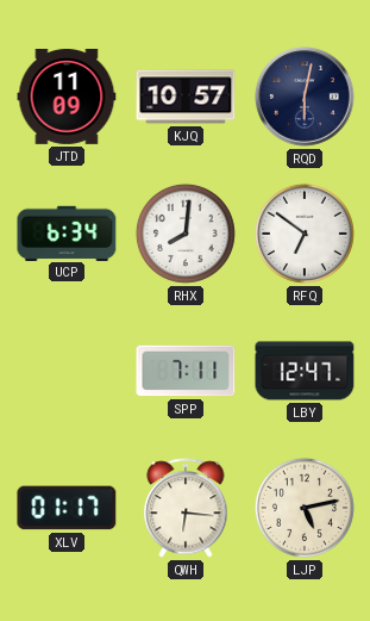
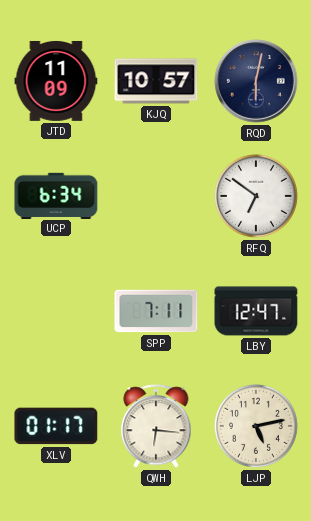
RHX: 8:01 -> none
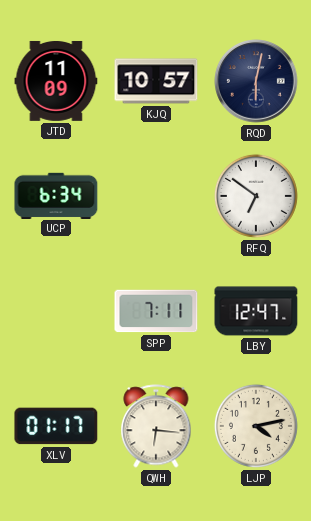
LJP: 5:13 -> 4:13
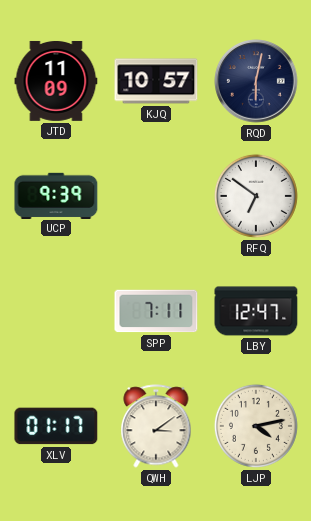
UCP: 6:34 -> 9:39
QWH: 6:16 -> 3:09
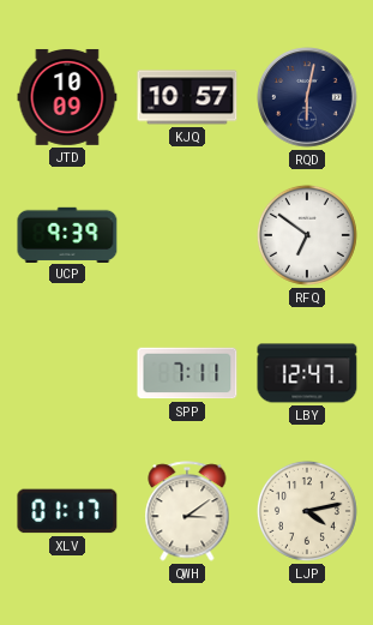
JTD: 11:09 -> 10:09
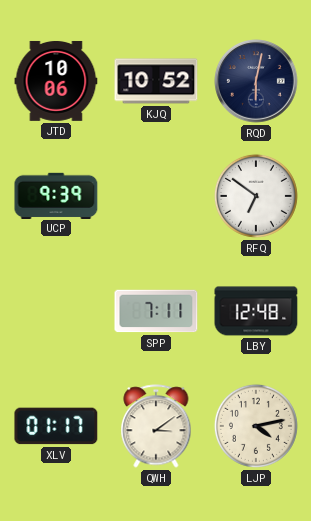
JTD: 10:09 -> 10:06
KJQ: 10:57 -> 10:52
LBY: 12:47 -> 12:48
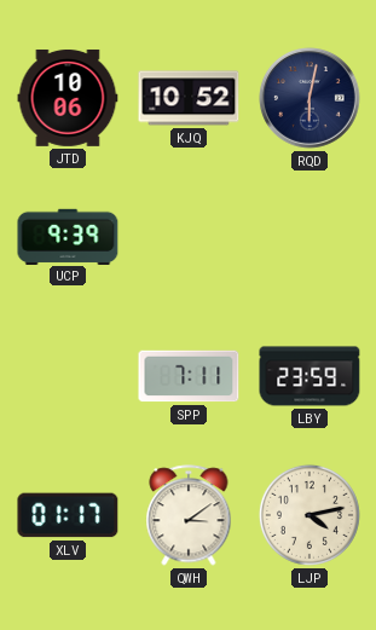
RFQ: 6:51 -> none
LBY: 12:48 -> 23:59
